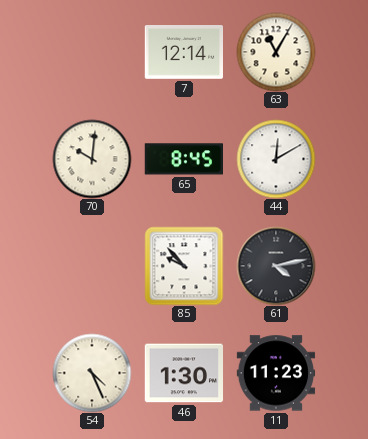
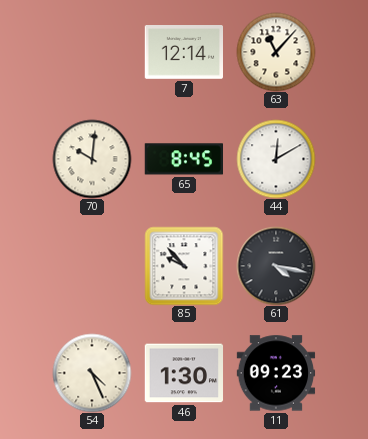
63: 11:05 -> 11:07
61: 4:13 -> 4:17
11: 11:23 -> 09:23
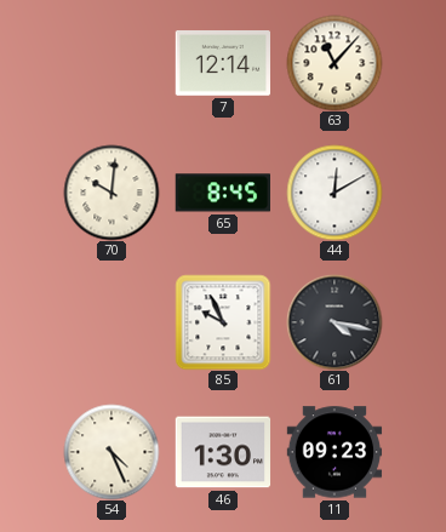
85: 9:53 -> 9:56
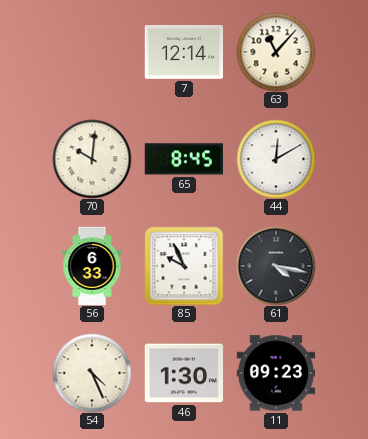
56: none -> 6:33
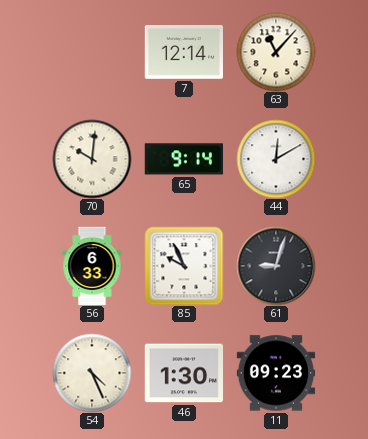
65: 8:45 -> 9:14
61: 4:17 -> 9:03
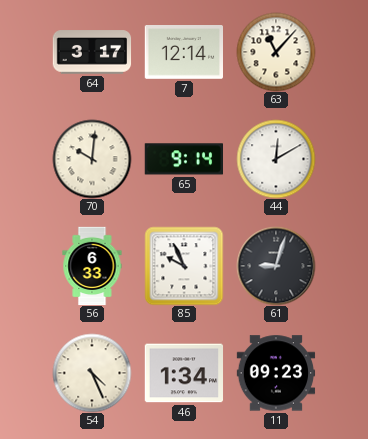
64: none -> 3:17
46: 1:30 -> 1:34
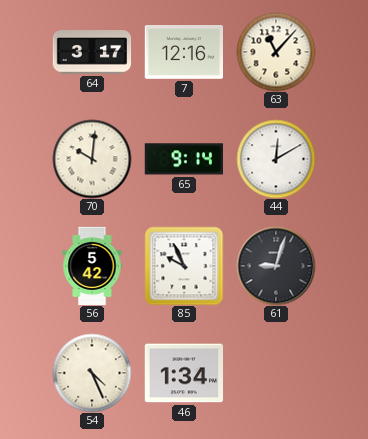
7: 12:14 -> 12:16
56: 6:33 -> 5:42
11: 09:23 -> none
